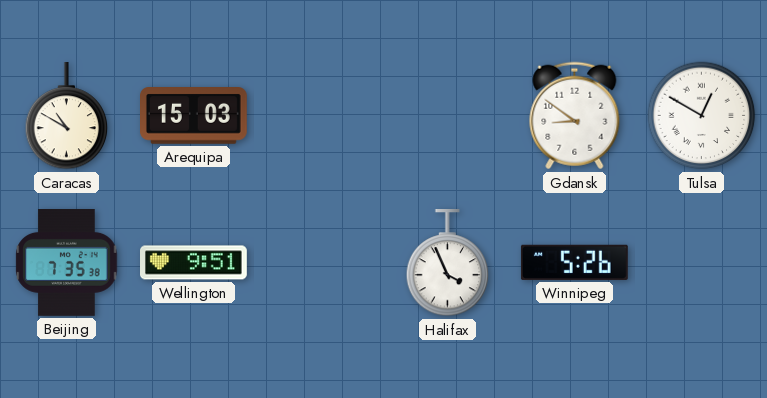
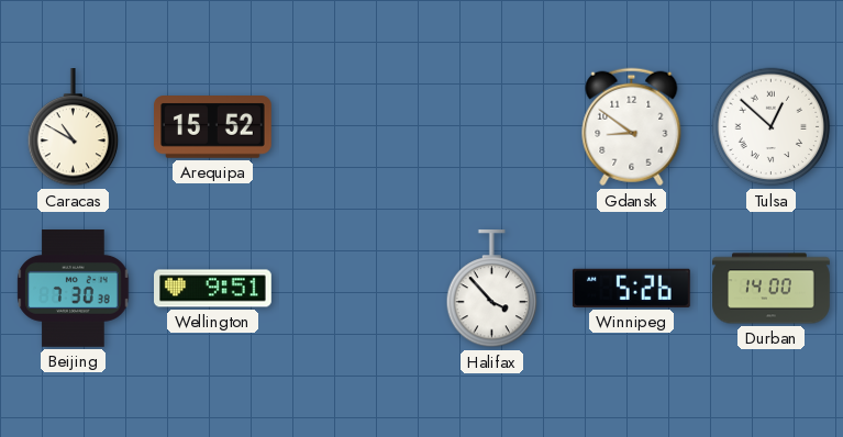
Arequipa: 15:03 -> 15:52
Tulsa: 12:50 -> 12:52
Beijing: 7:35 -> 7:30
Halifax: 3:56 -> 3:53
Durban: none -> 14:00
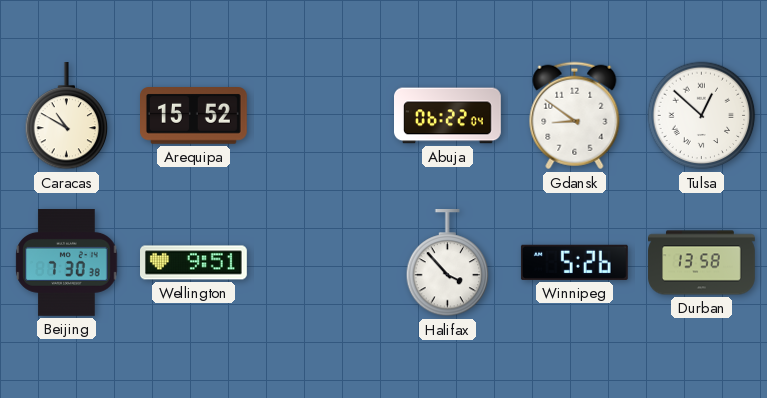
Abuja: none -> 06:22
Durban: 14:00 -> 13:58
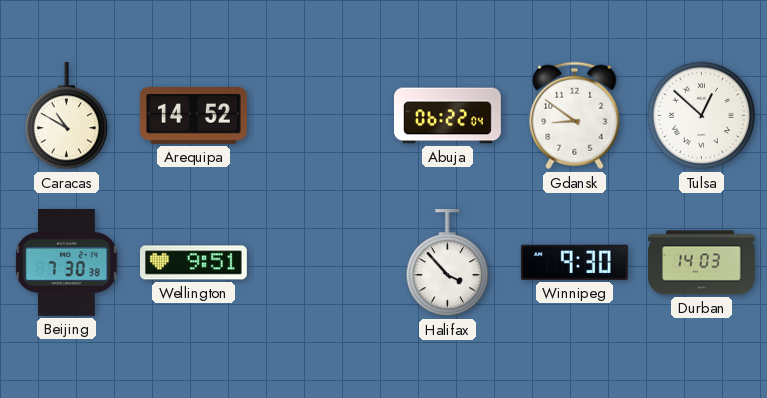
Arequipa: 15:52 -> 14:52
Winnipeg: 5:26 -> 9:30
Durban: 13:58 -> 14:03
